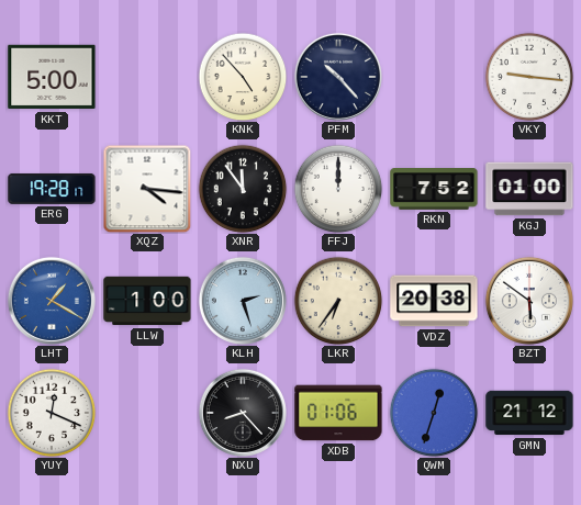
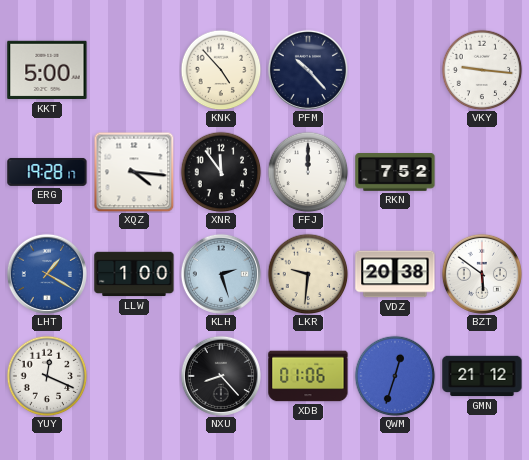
KGJ: 01:00 -> none
LKR: 6:36 -> 9:31
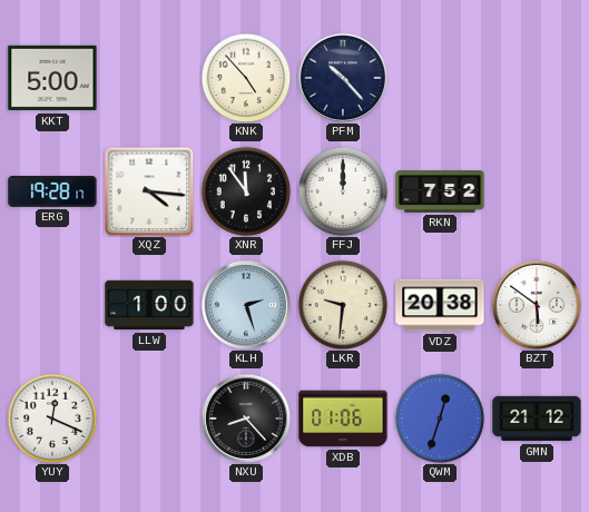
VKY: 9:16 -> none
LHT: 1:20 -> none
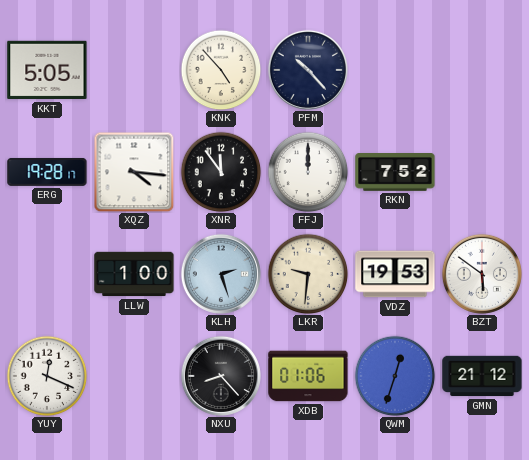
KKT: 5:00 -> 5:05
VDZ: 20:38 -> 19:53
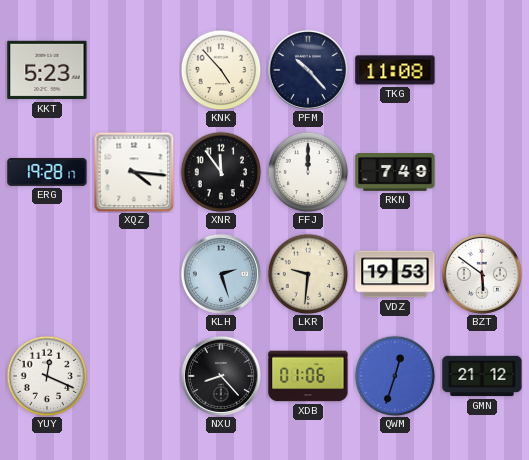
KKT: 5:05 -> 5:23
TKG: none -> 11:08
RKN: 7:52 -> 7:49
LLW: 1:00 -> none
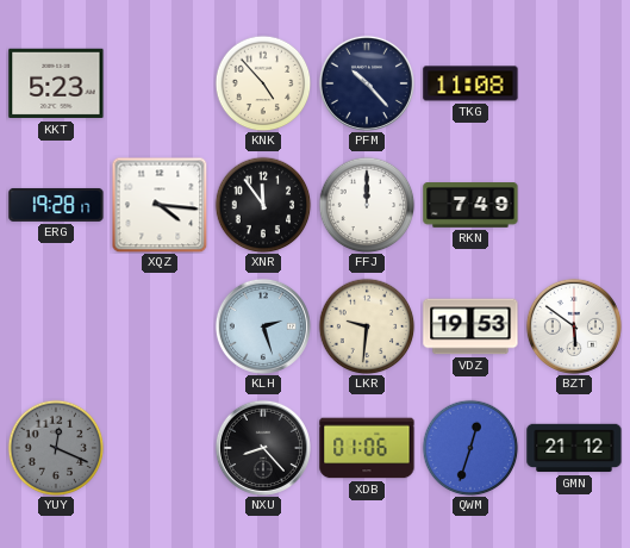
YUY dial: white -> grey
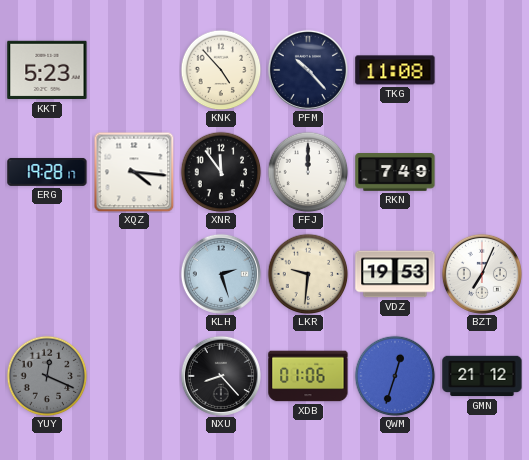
BZT: 5:51 -> 7:04
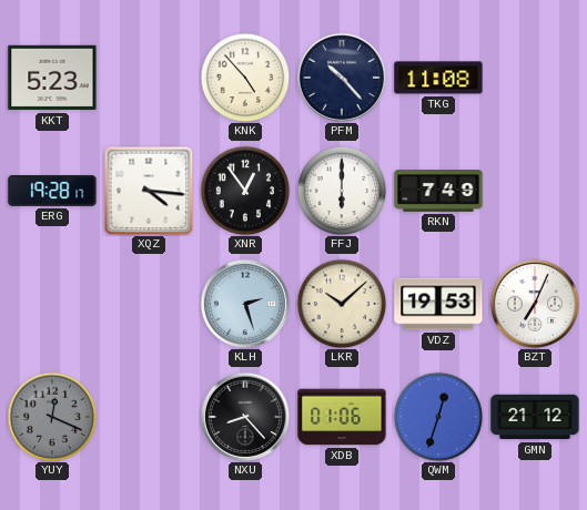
XNR: 11:54 -> 12:54
FFJ: 12:00 -> 6:00
LKR: 9:31 -> 10:08
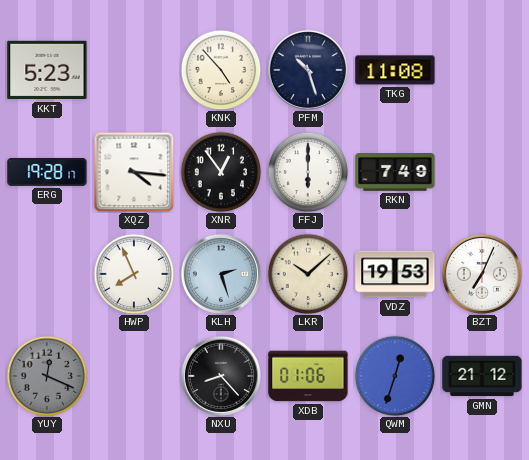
PFM: 10:23 -> 10:27
HWP: none -> 7:56
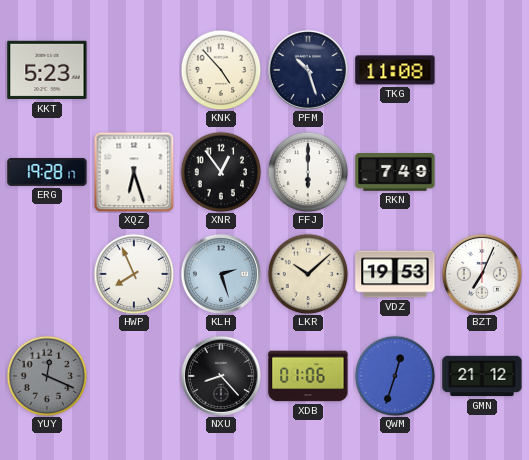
XQZ: 4:16 -> 6:27
